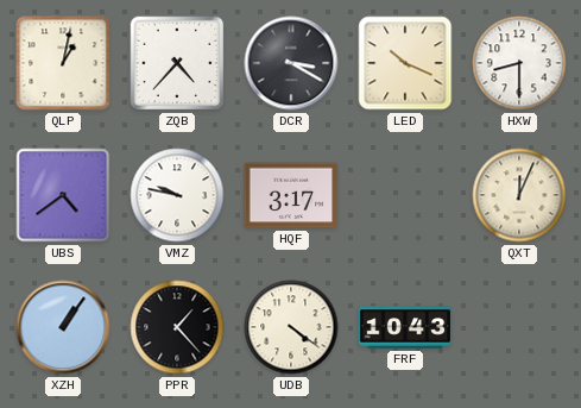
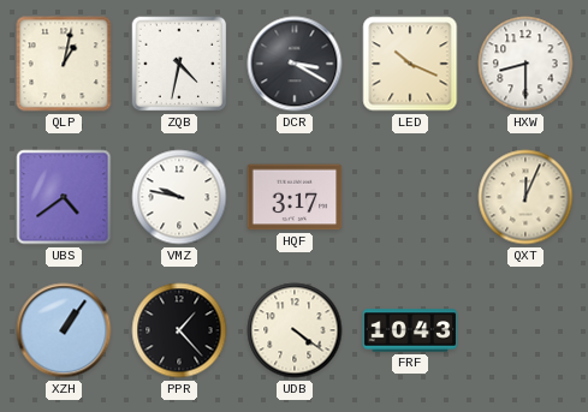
ZQB: 4:37 -> 4:32
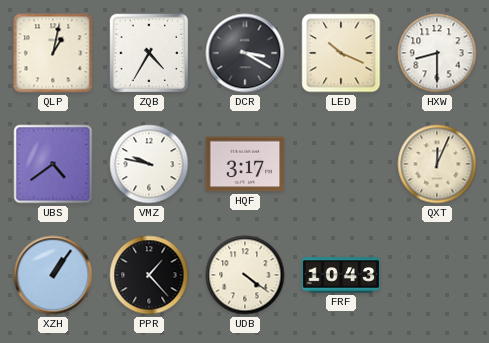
ZQB: 4:32 -> 4:35
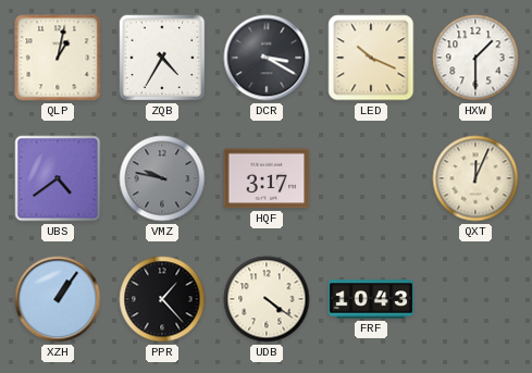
HXW: 8:30 -> 1:30
VMZ dial: white -> grey
